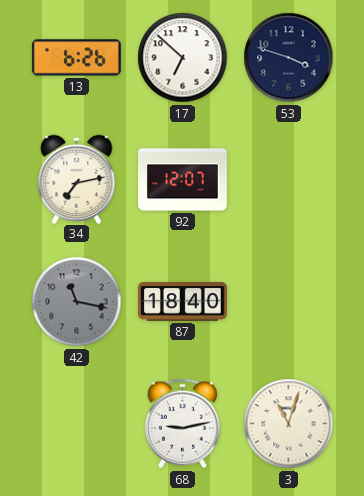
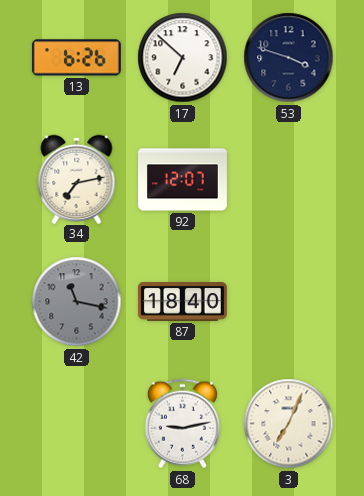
3: 11:03 -> 7:04
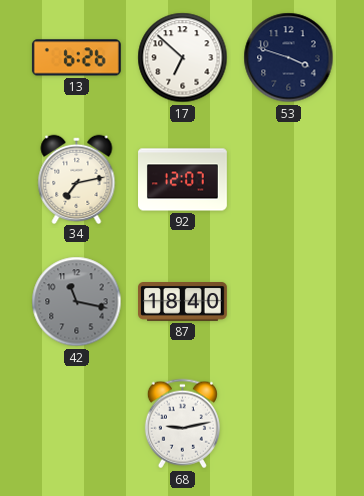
3: 7:04 -> none
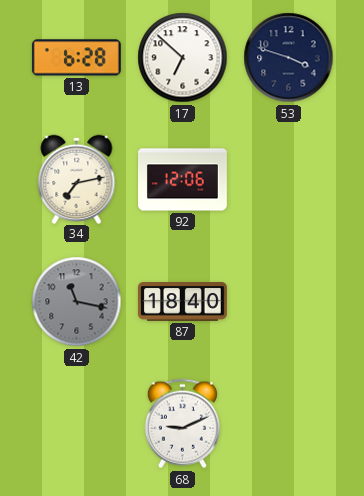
13: 6:26 -> 6:28
92: 12:07 -> 12:06
68: 9:13 -> 9:11
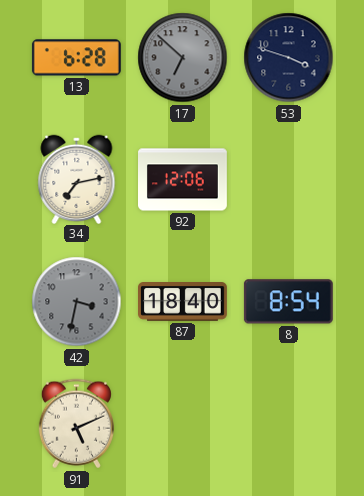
17 dial: white -> grey
42: 11:17 -> 3:32
8: none -> 8:54
91: none -> 5:11
68: 9:11 -> none
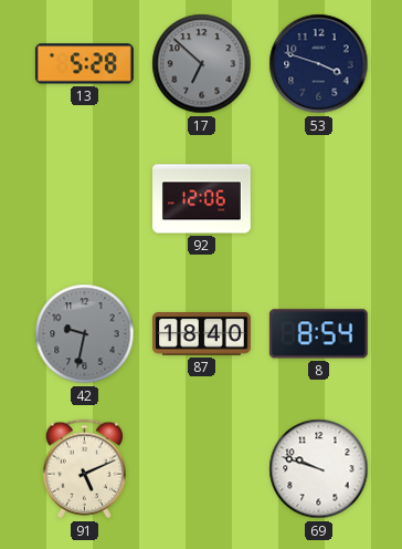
13: 6:28 -> 5:28
34: 7:13 -> none
42: 3:32 -> 9:32
69: none -> 9:48
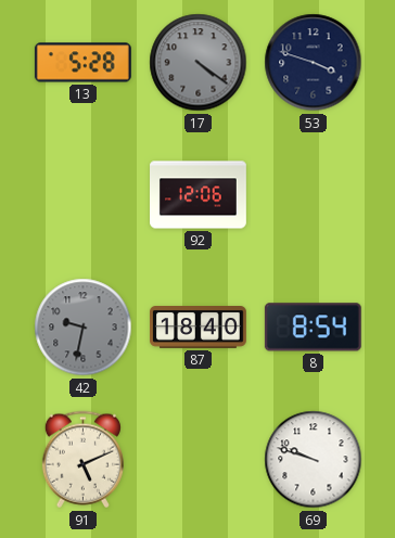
17: 6:52 -> 4:21
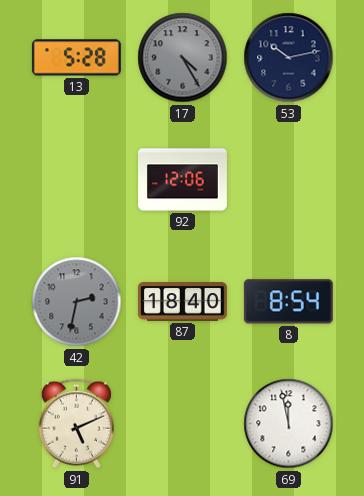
17: 4:21 -> 4:25
53: 3:48 -> 10:13
42: 9:32 -> 2:32
69: 9:48 -> 11:58
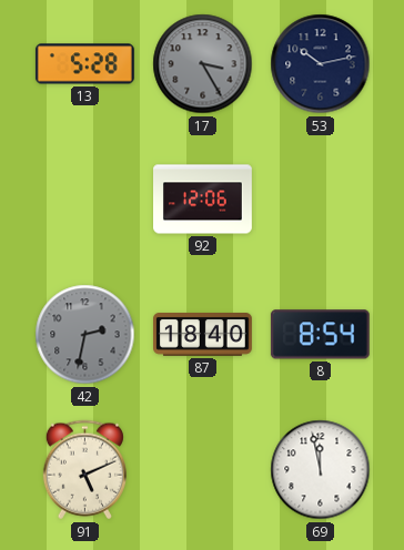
17: 4:25 -> 3:25
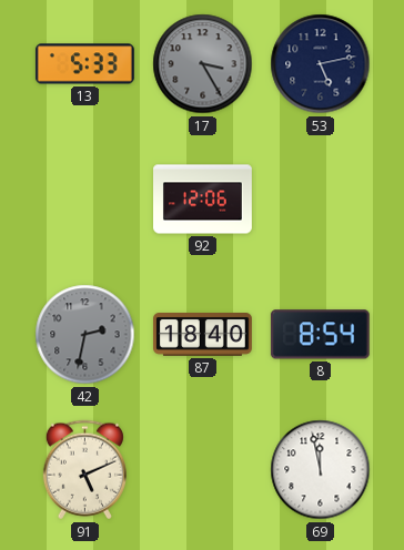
13: 5:28 -> 5:33
53: 10:13 -> 5:13
